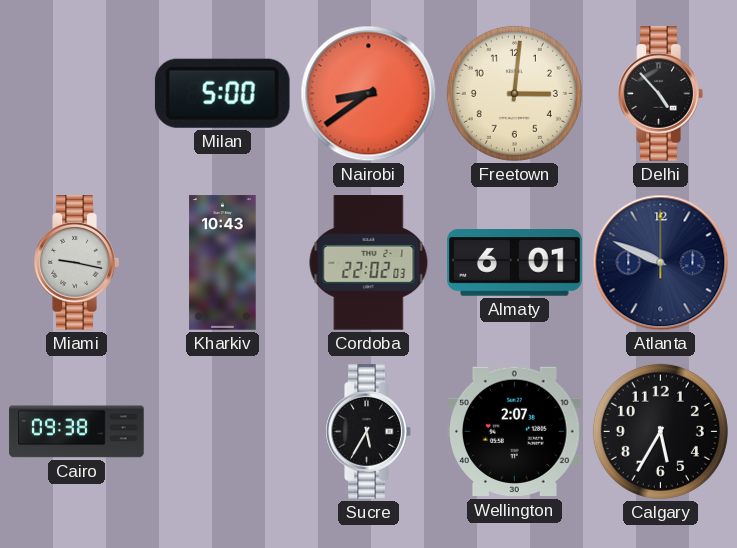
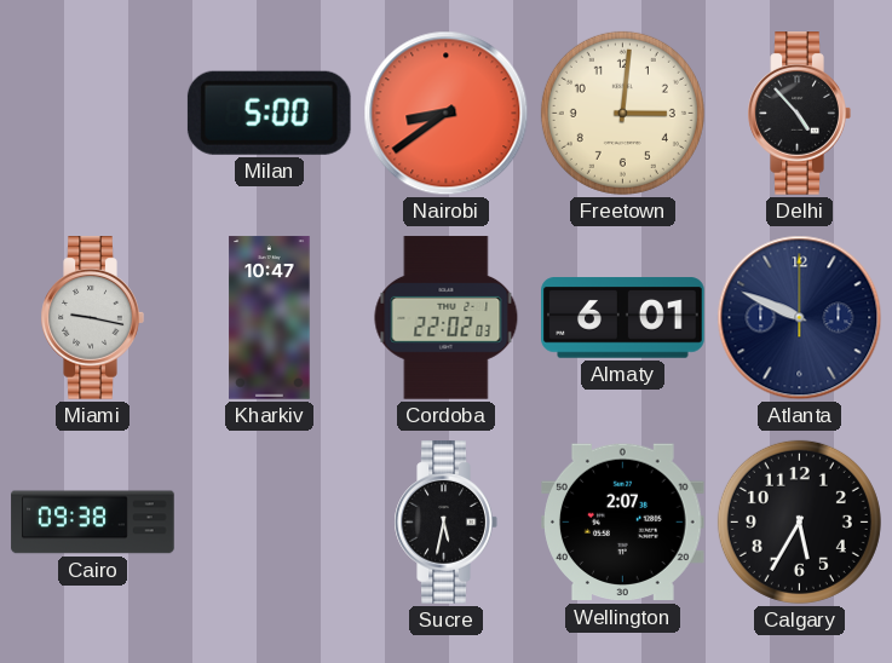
Kharkiv: 10:43 -> 10:47
Sucre: 5:35 -> 5:32
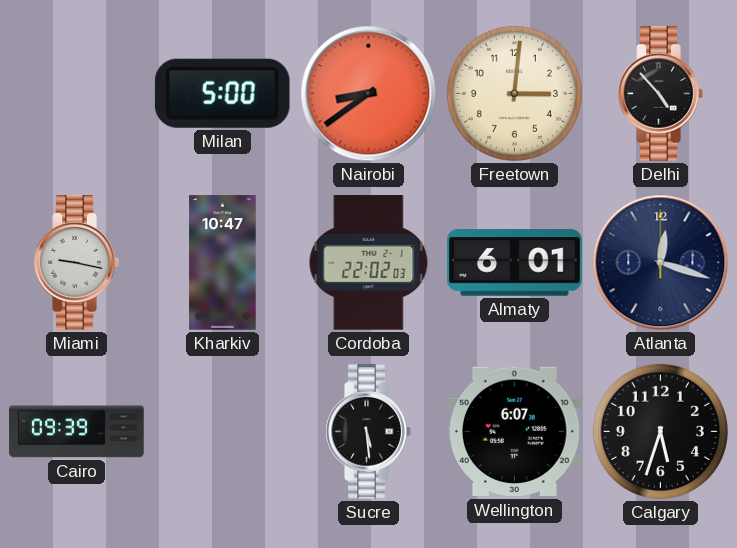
Atlanta: 9:49 -> 12:18
Cairo: 09:38 -> 09:39
Sucre: 5:32 -> 5:29
Wellington: 2:07 -> 6:07
Calgary: 5:35 -> 5:33
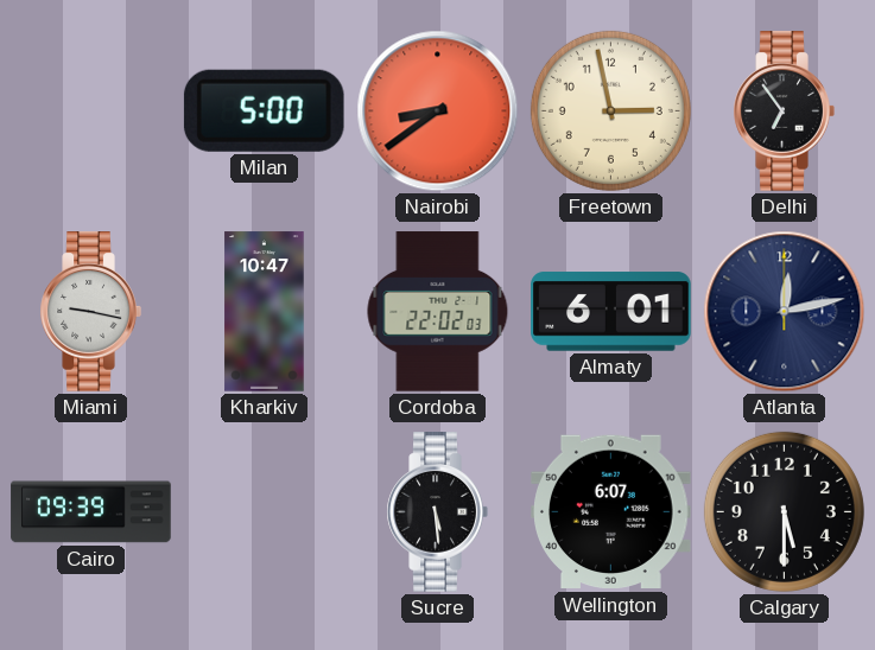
Freetown: 3:01 -> 2:58
Delhi: 4:53 -> 6:54
Atlanta: 12:18 -> 12:13
Calgary: 5:33 -> 5:30
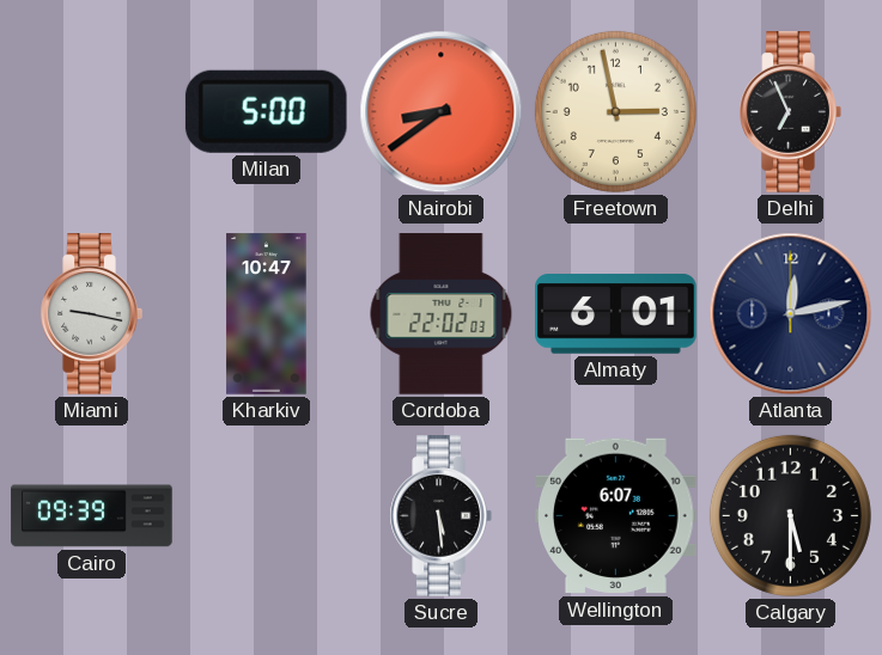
Delhi: 6:54 -> 6:56
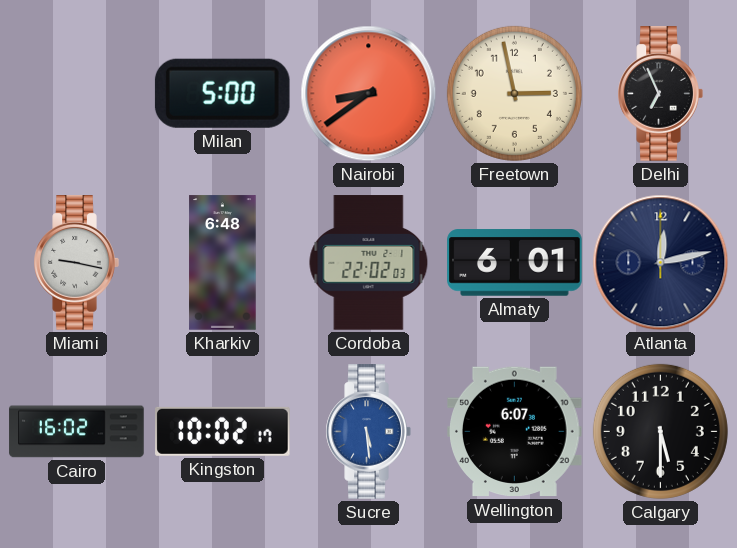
Kharkiv: 10:47 -> 6:48
Cairo: 09:39 -> 16:02
Kingston: none -> 10:02
Sucre dial: black -> blue
